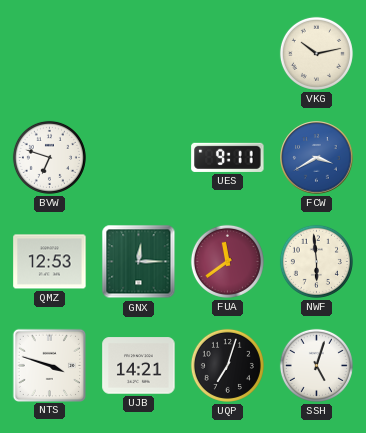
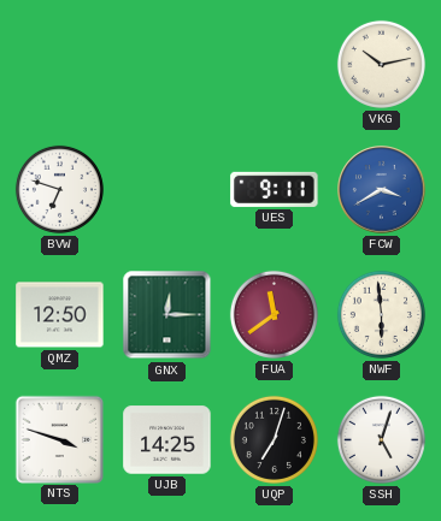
QMZ: 12:53 -> 12:50
UJB: 14:21 -> 14:25
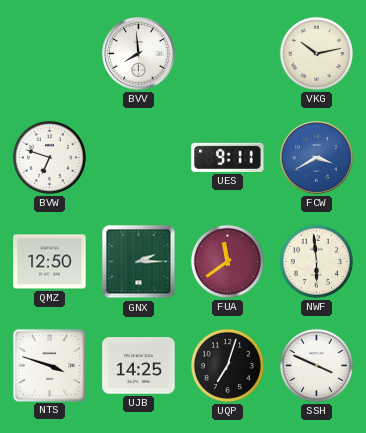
BVV: none -> 7:59
GNX: 12:15 -> 2:15
SSH: 5:03 -> 3:49
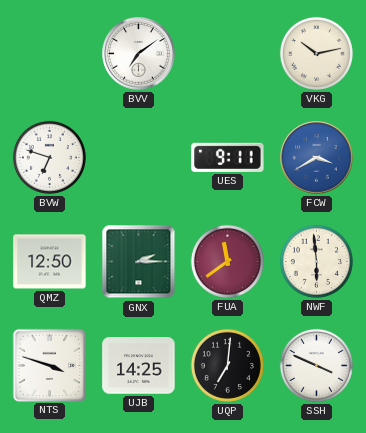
BVV: 7:59 -> 7:09
UQP: 7:03 -> 7:01
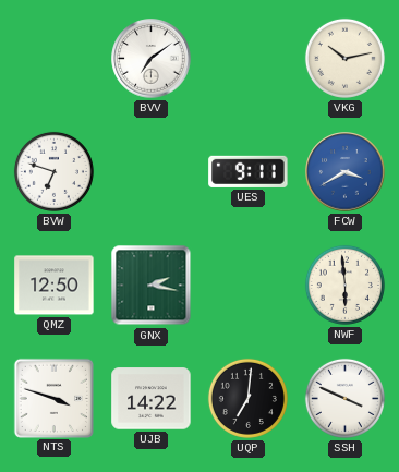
GNX: 2:15 -> 2:17
FUA: 11:39 -> none
UJB: 14:25 -> 14:22
